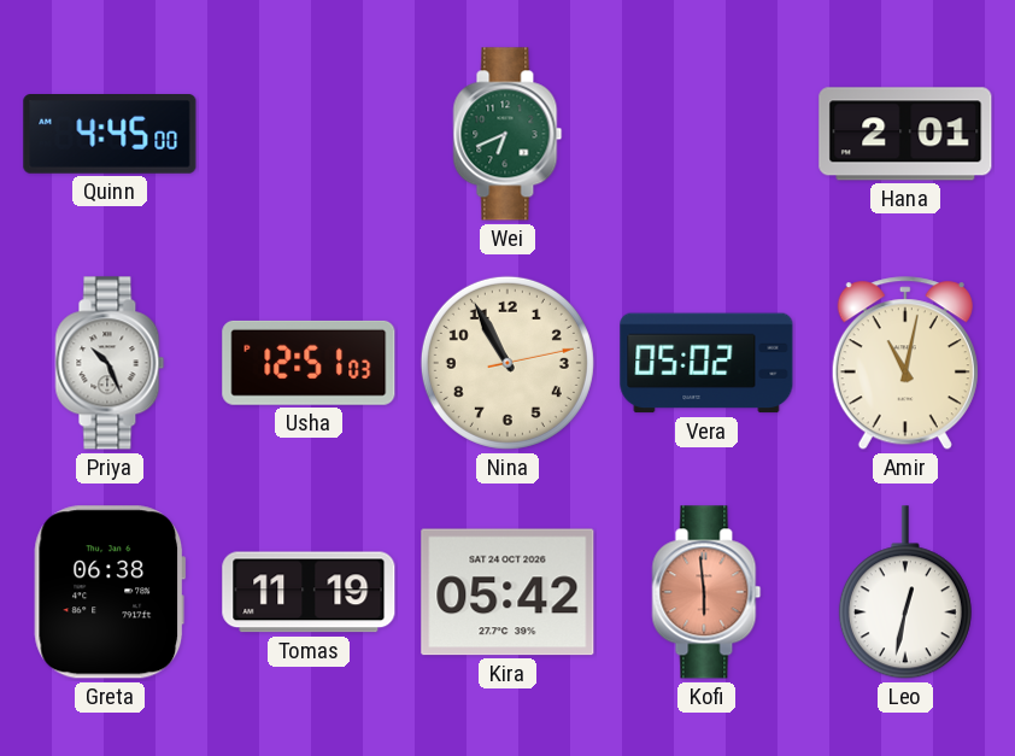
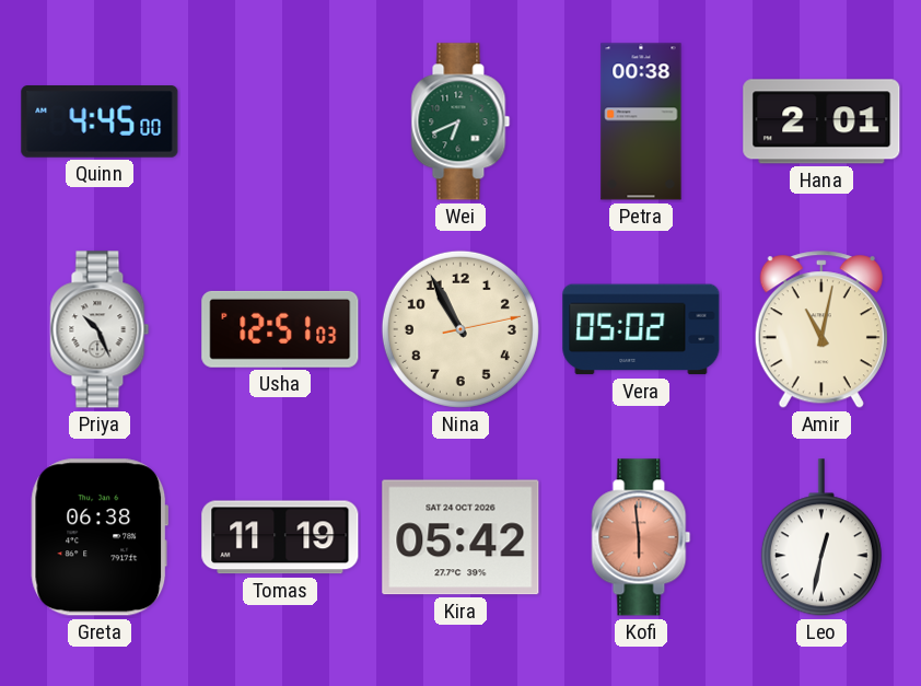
Petra: none -> 00:38
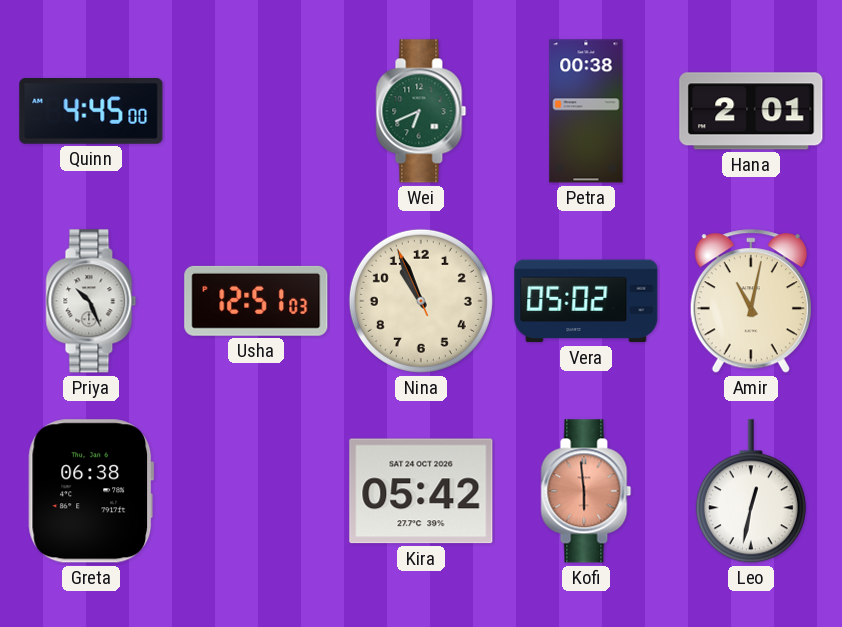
Nina: 10:55:13 -> 10:55:56
Tomas: 11:19 -> none
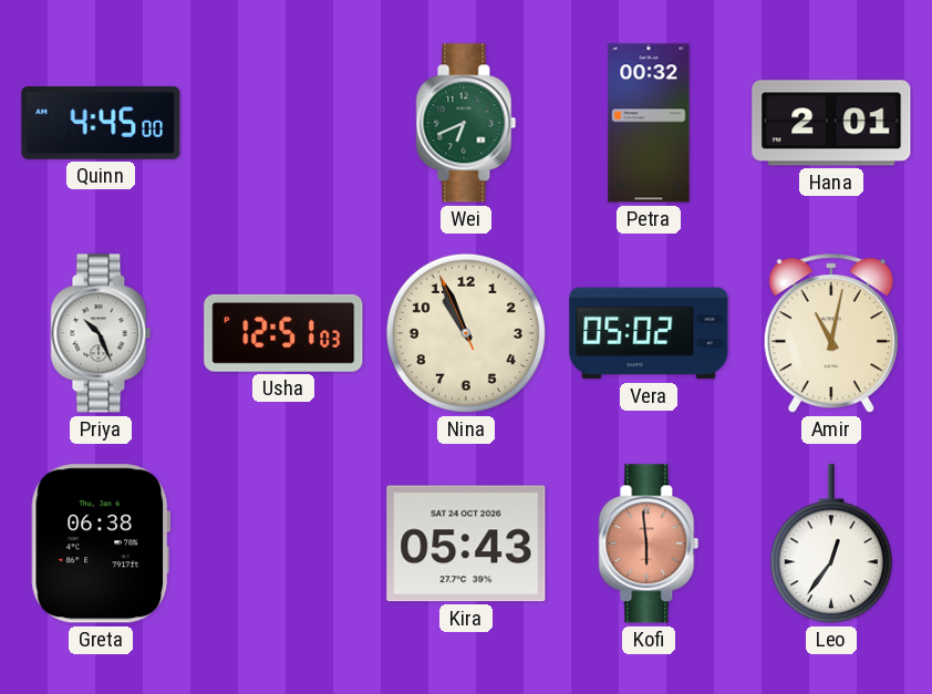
Petra: 00:38 -> 00:32
Kira: 05:42 -> 05:43
Leo: 12:32 -> 12:36
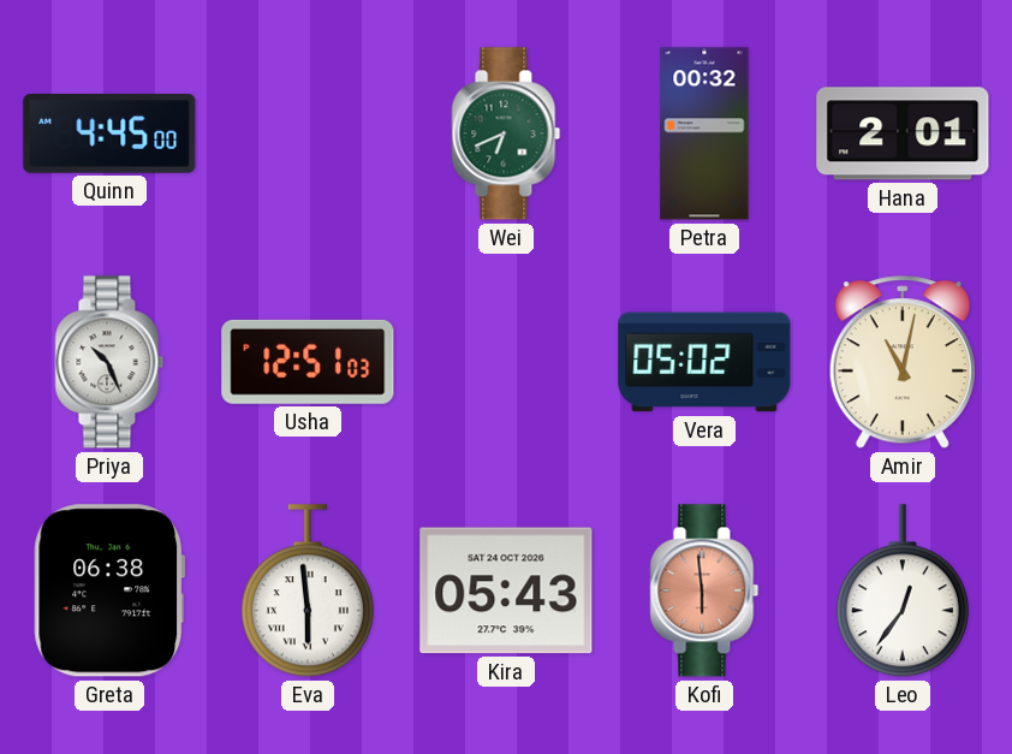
Nina: 10:55 -> none
Eva: none -> 5:59
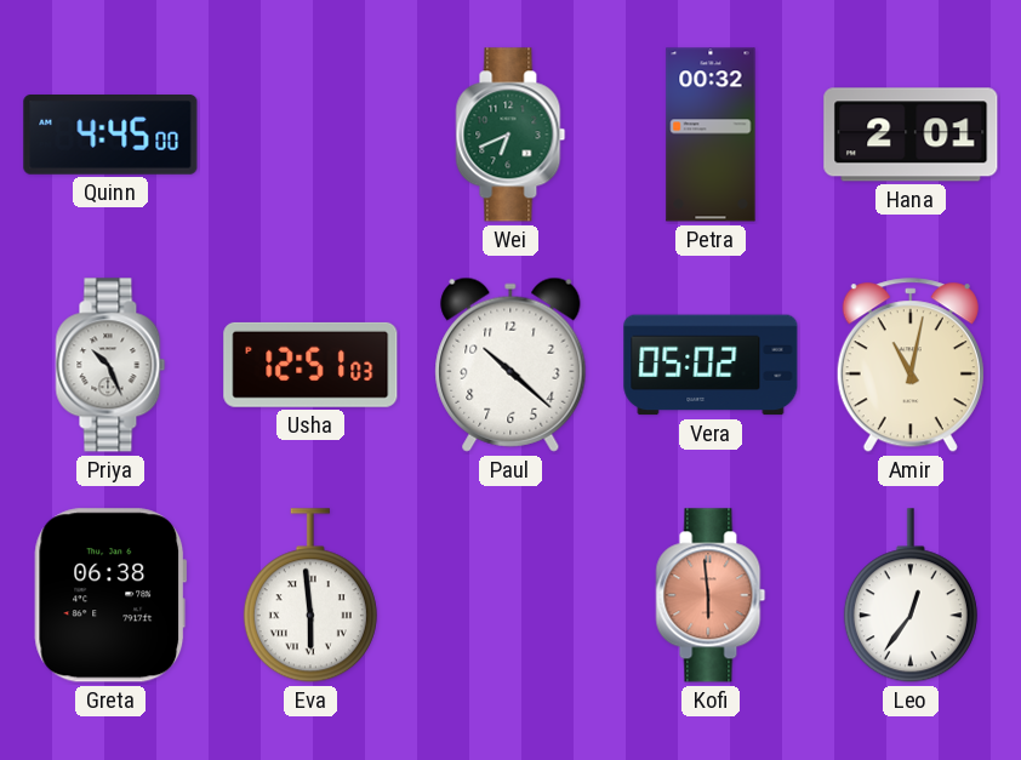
Paul: none -> 10:22
Kira: 05:43 -> none
